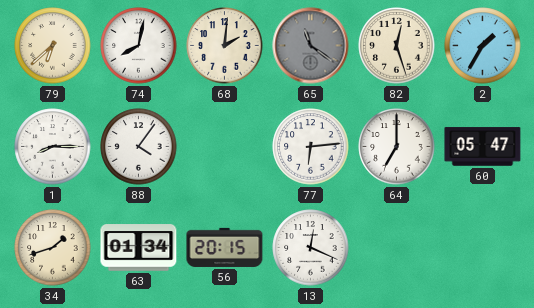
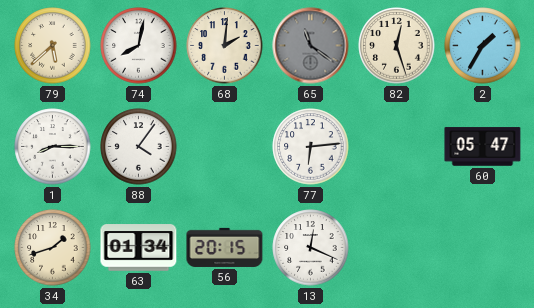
79: 6:38 -> 5:38
64: 7:00 -> none
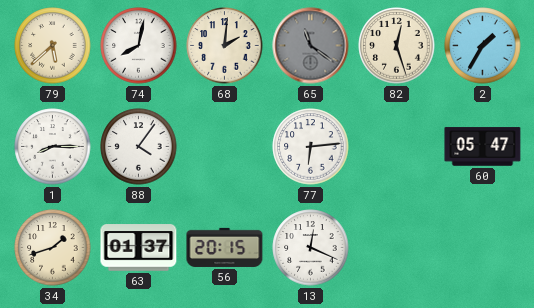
63: 01:34 -> 01:37
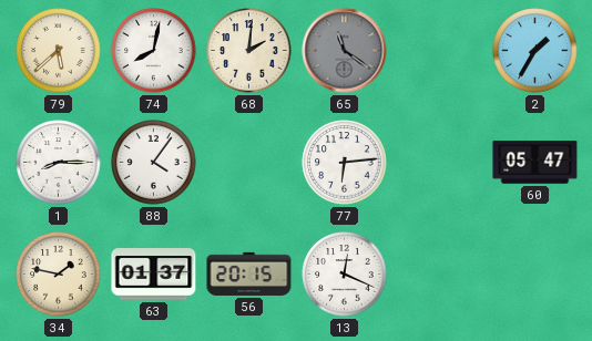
82: 12:27 -> none
34: 1:42 -> 1:47
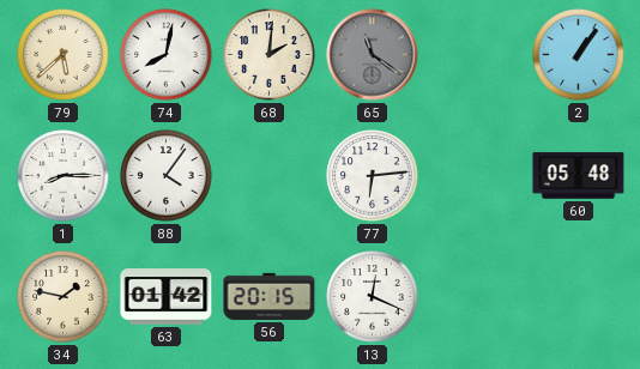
2: 1:35 -> 1:06
60: 05:47 -> 05:48
63: 01:37 -> 01:42
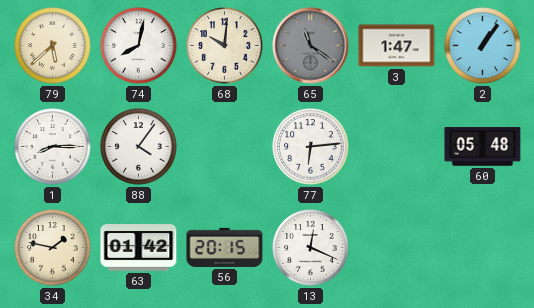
68: 2:01 -> 10:01
3: none -> 1:47
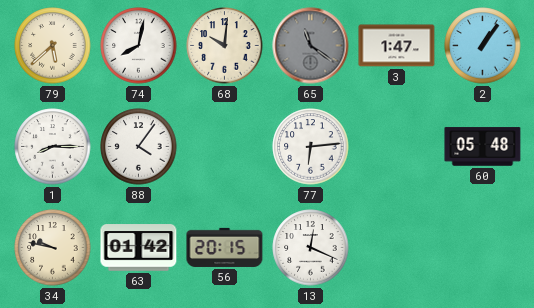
34: 1:47 -> 9:47
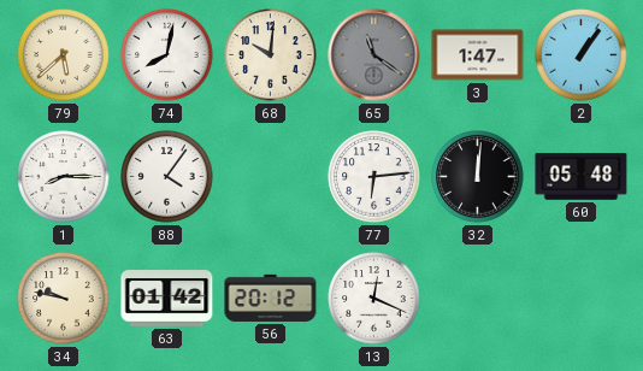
32: none -> 12:01
56: 20:15 -> 20:12
